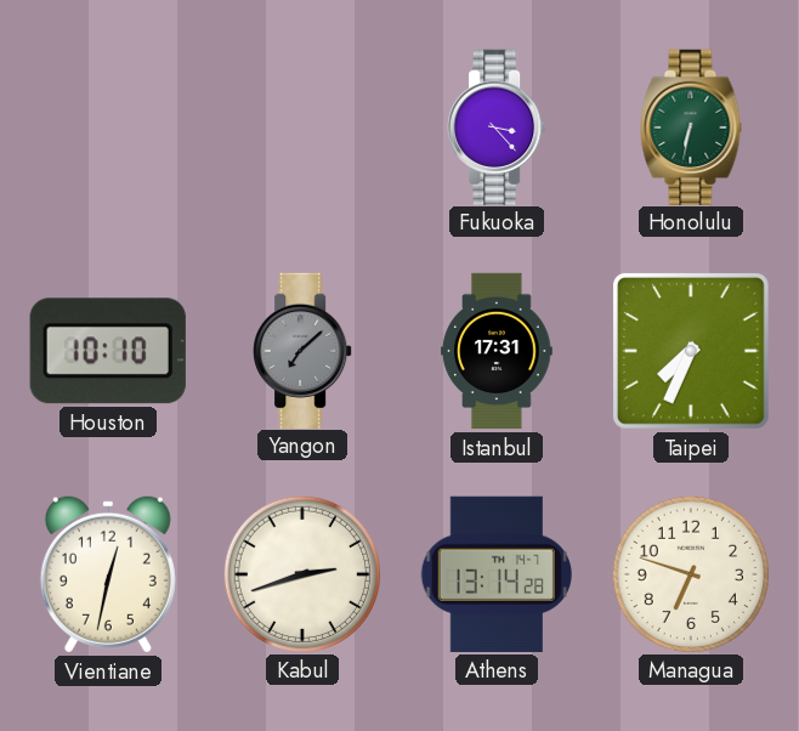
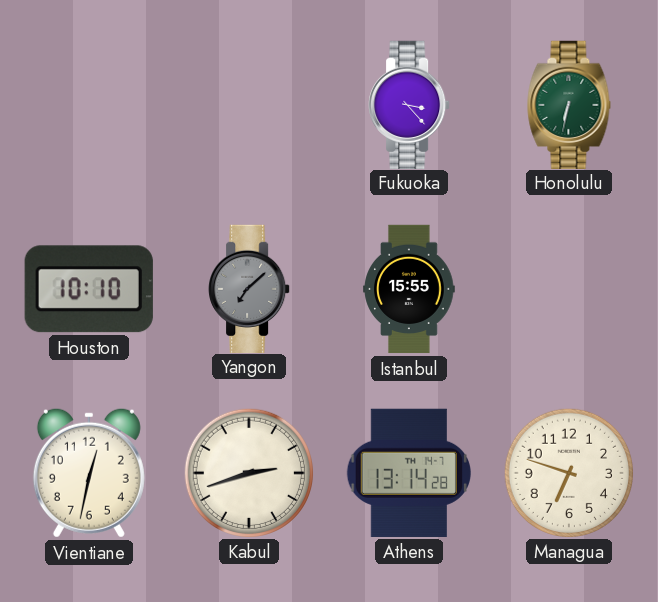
Istanbul: 17:31 -> 15:55
Taipei: 7:34 -> none
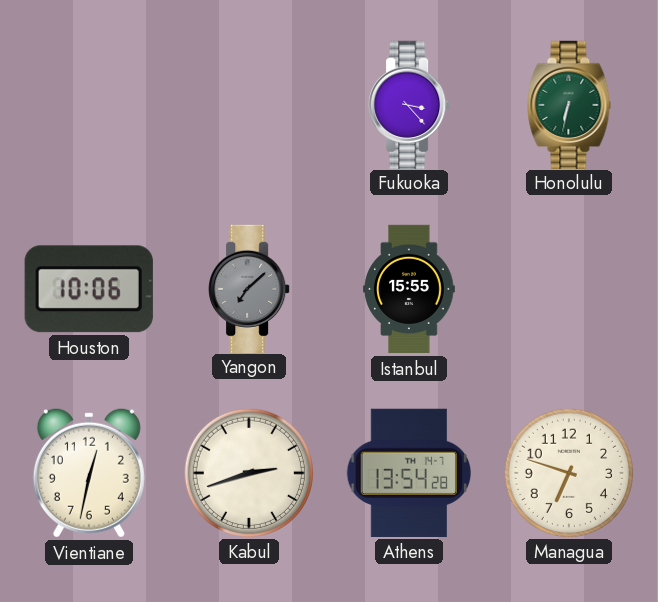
Houston: 10:10 -> 10:06
Athens: 13:14 -> 13:54
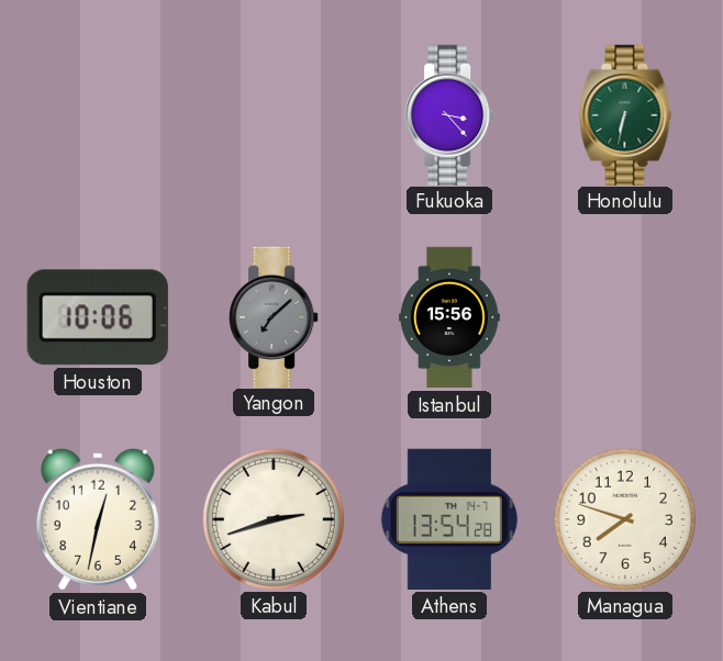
Istanbul: 15:55 -> 15:56
Managua: 6:48 -> 7:48
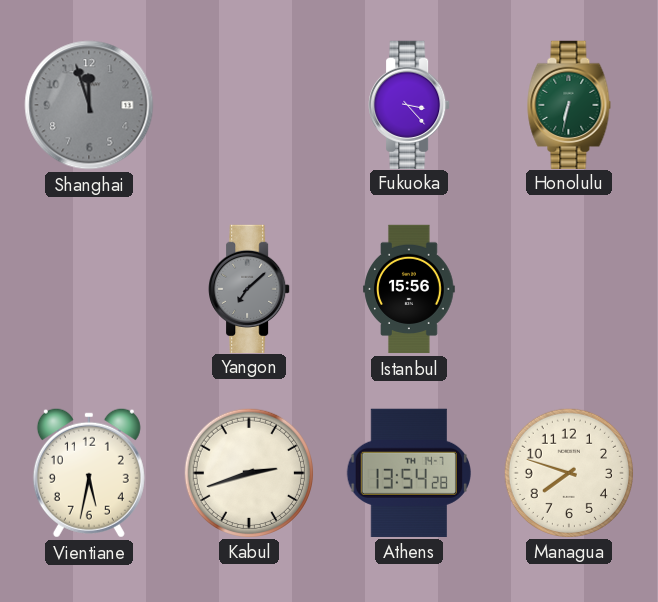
Shanghai: none -> 11:57
Houston: 10:06 -> none
Vientiane: 12:32 -> 5:32
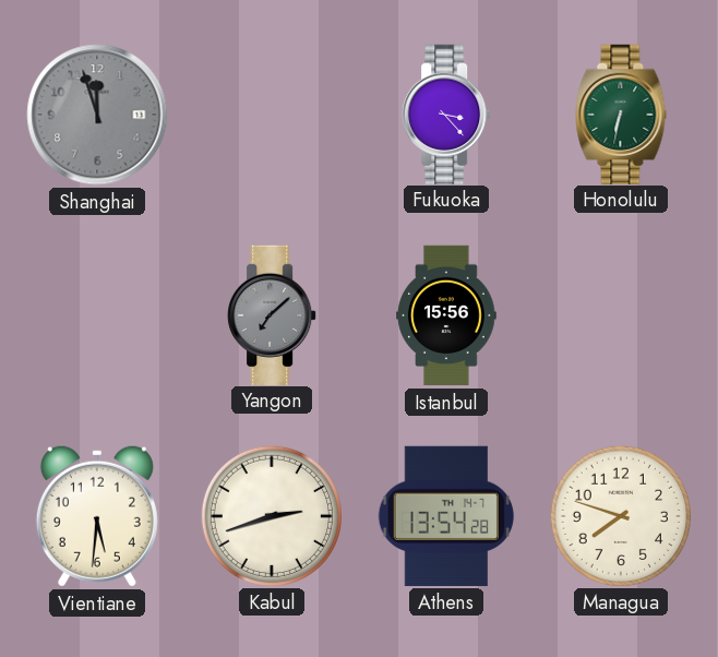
Vientiane: 5:32 -> 5:31
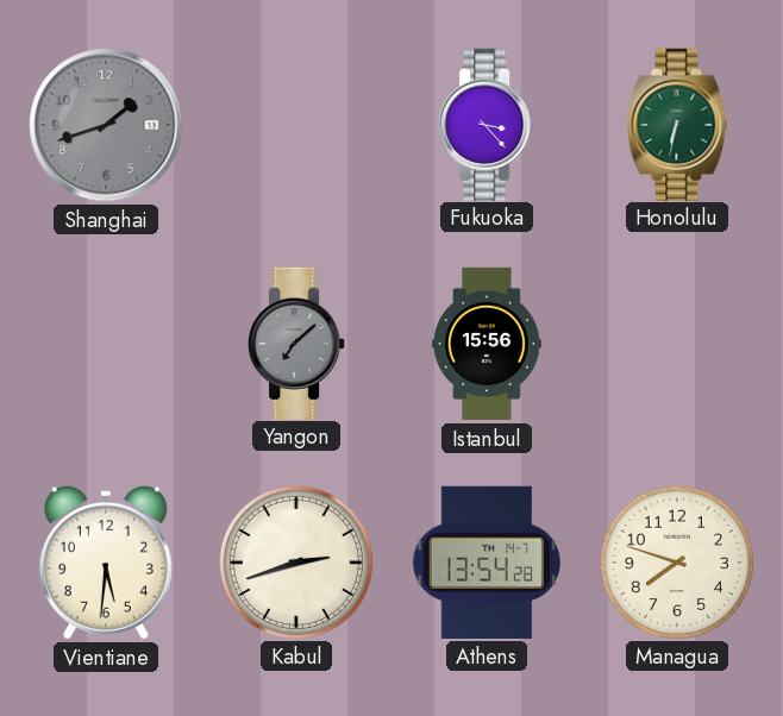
Shanghai: 11:57 -> 1:42
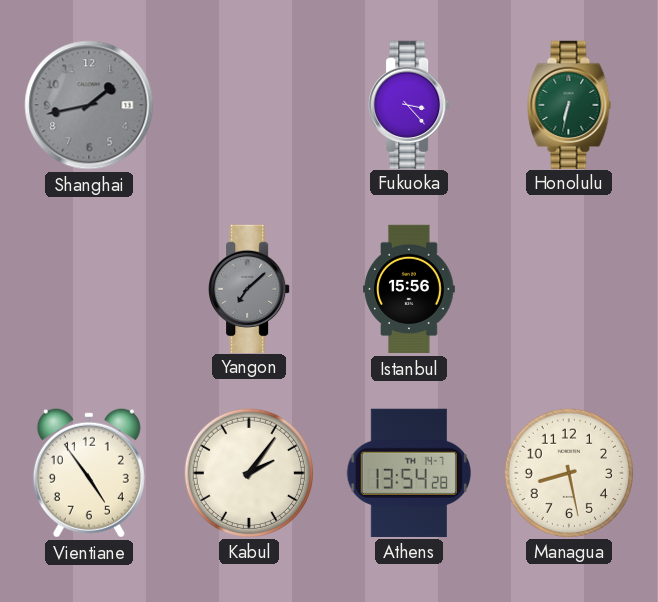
Shanghai: 1:42 -> 1:43
Vientiane: 5:31 -> 4:54
Kabul: 2:42 -> 2:06
Managua: 7:48 -> 8:28
